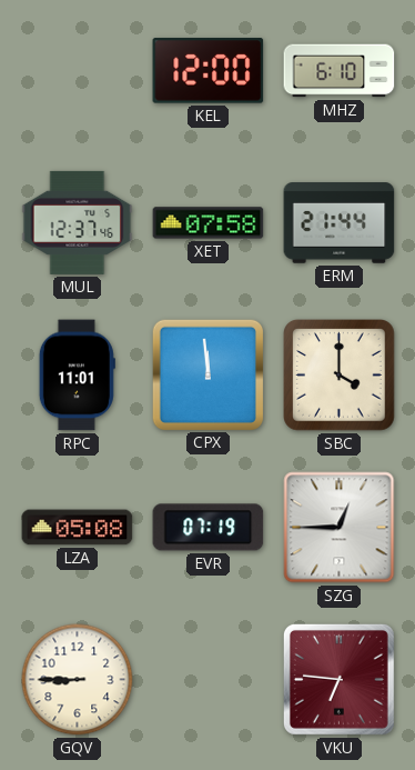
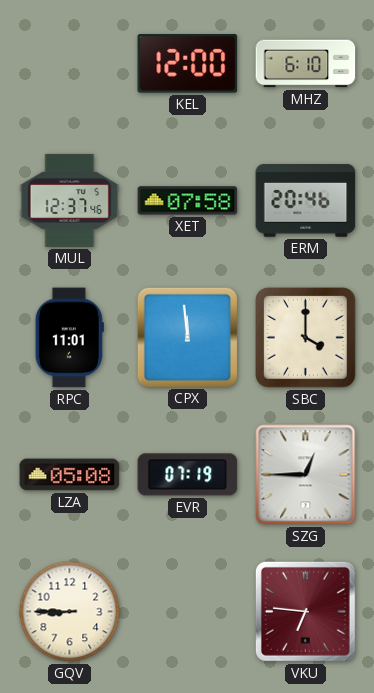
ERM: 21:44 -> 20:46
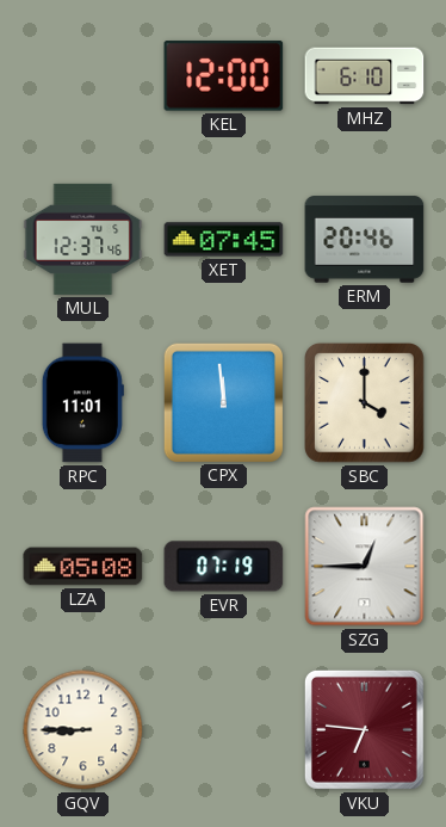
XET: 07:58 -> 07:45
